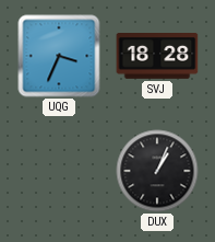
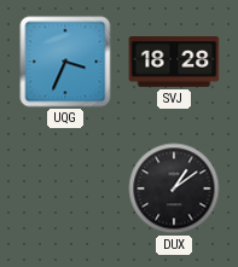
DUX: 1:04 -> 1:09
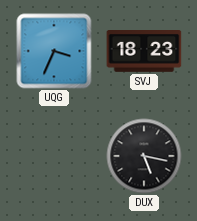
SVJ: 18:28 -> 18:23
DUX: 1:09 -> 5:17
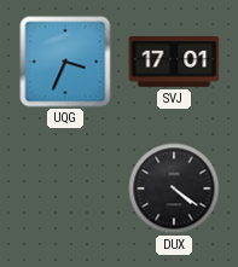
SVJ: 18:23 -> 17:01
DUX: 5:17 -> 4:21
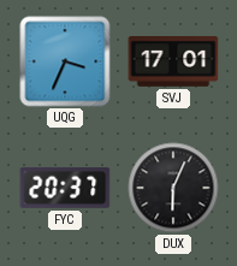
FYC: none -> 20:37
DUX: 4:21 -> 6:04
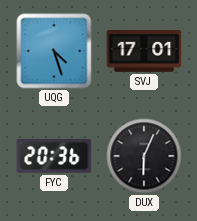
UQG: 3:34 -> 4:27
FYC: 20:37 -> 20:36
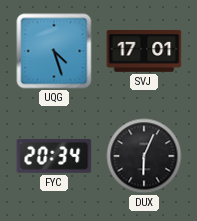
FYC: 20:36 -> 20:34
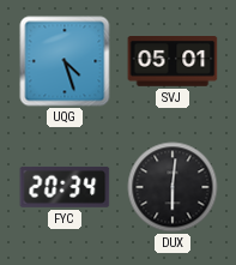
SVJ: 17:01 -> 05:01
DUX: 6:04 -> 6:01
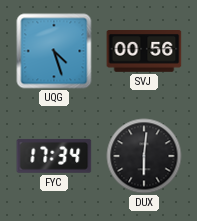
SVJ: 05:01 -> 00:56
FYC: 20:34 -> 17:34
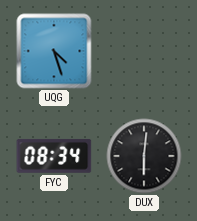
SVJ: 00:56 -> none
FYC: 17:34 -> 08:34
